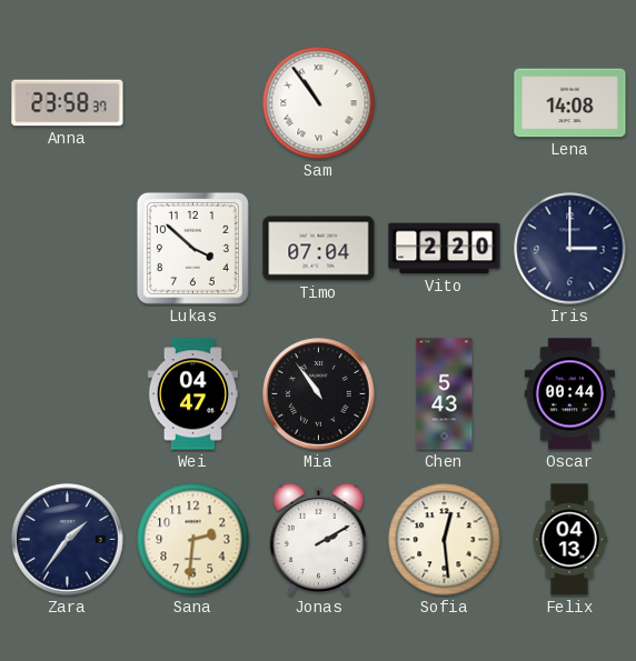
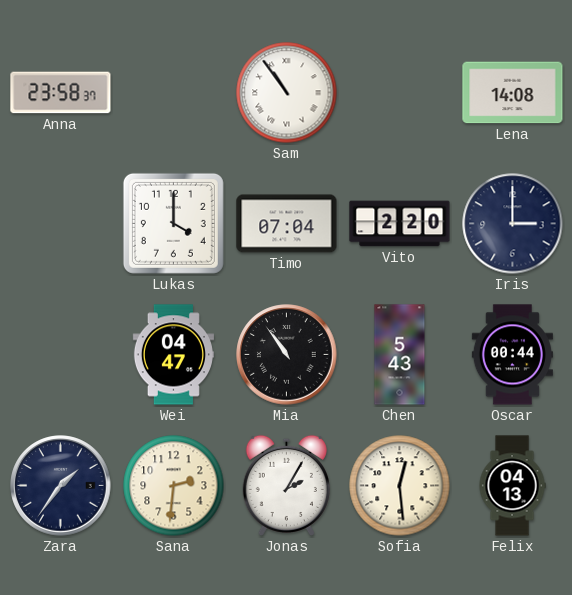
Lukas: 3:52 -> 4:00
Jonas: 2:10 -> 2:05
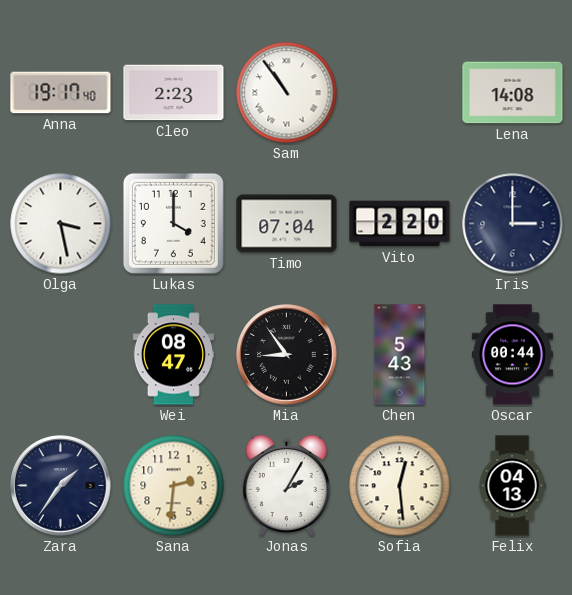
Anna: 23:58 -> 19:17
Cleo: none -> 2:23
Olga: none -> 3:28
Wei: 04:47 -> 08:47
Mia: 10:54 -> 8:54
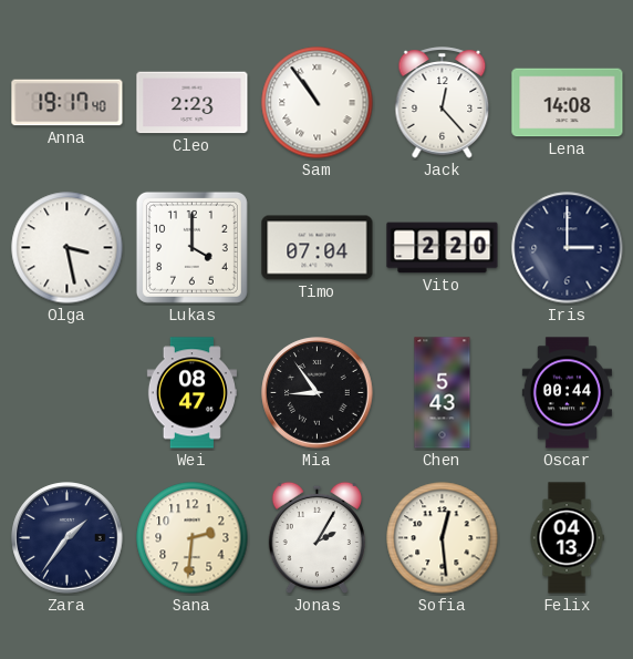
Jack: none -> 12:23
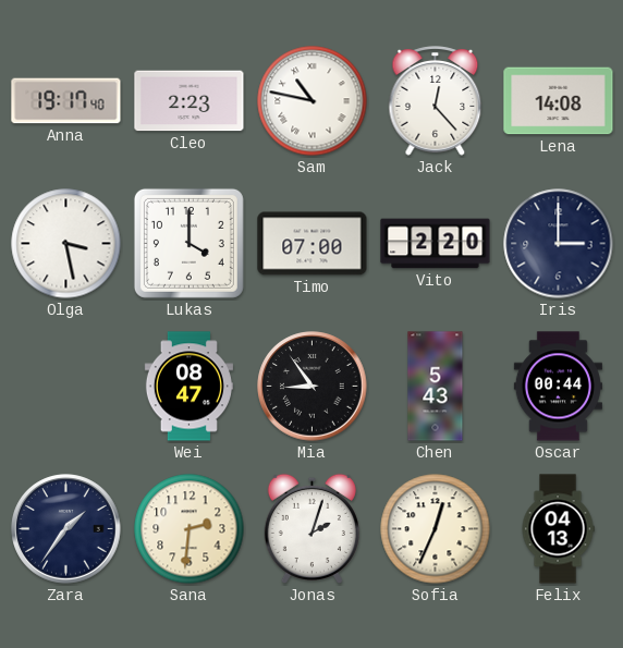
Sam: 10:54 -> 10:47
Timo: 07:04 -> 07:00
Jonas: 2:05 -> 2:03
Sofia: 12:29 -> 12:34
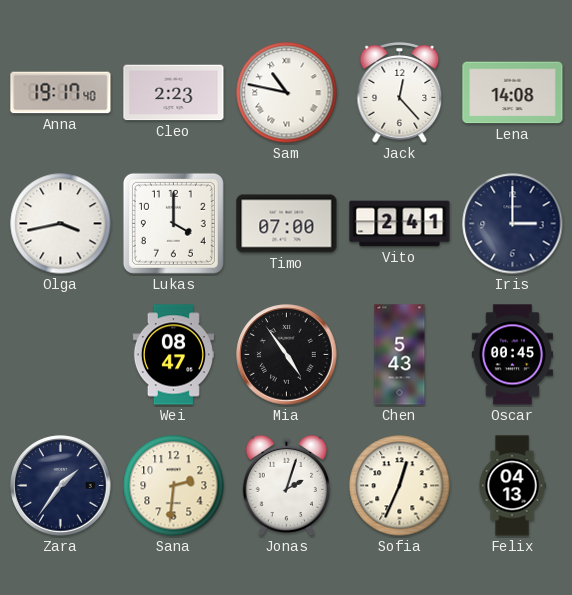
Olga: 3:28 -> 3:43
Vito: 2:20 -> 2:41
Mia: 8:54 -> 4:54
Oscar: 00:44 -> 00:45
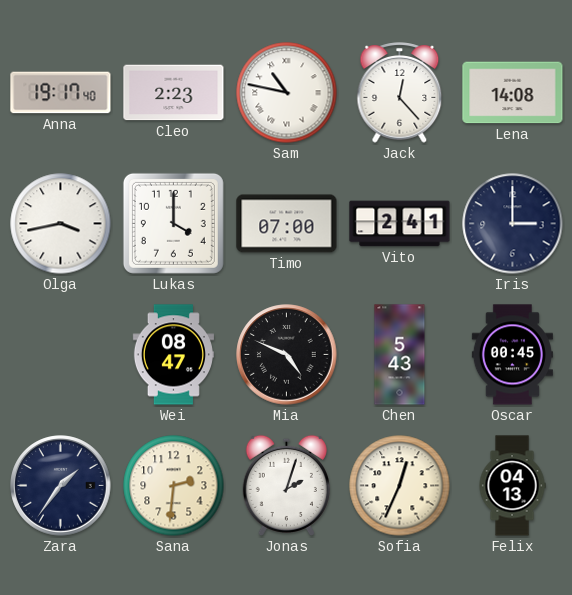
Mia: 4:54 -> 4:49
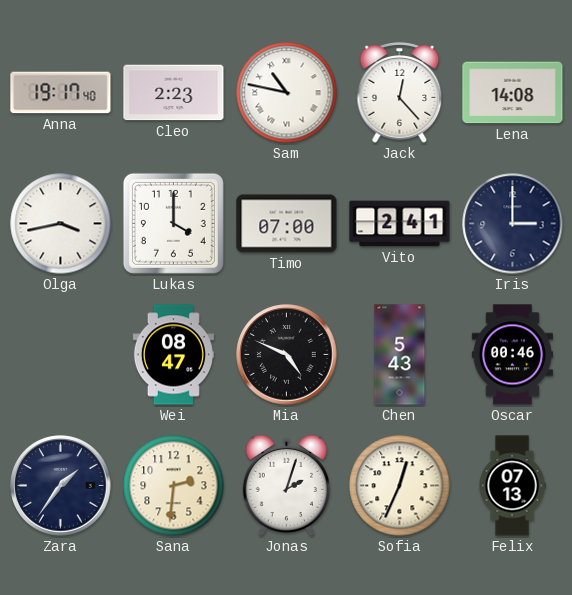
Oscar: 00:45 -> 00:46
Felix: 04:13 -> 07:13
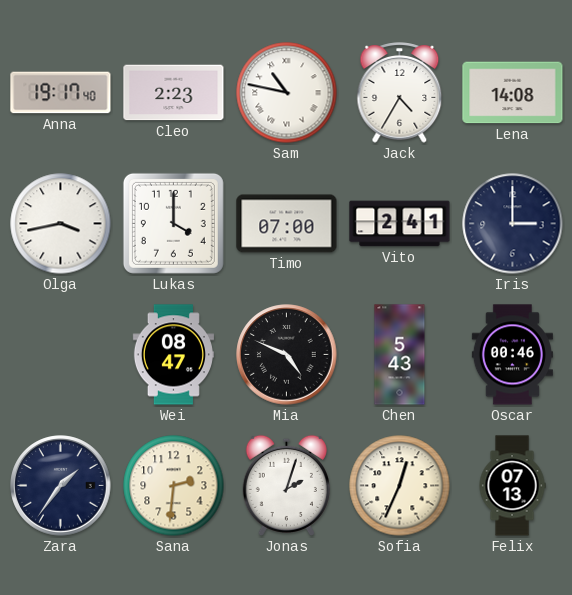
Jack: 12:23 -> 4:35
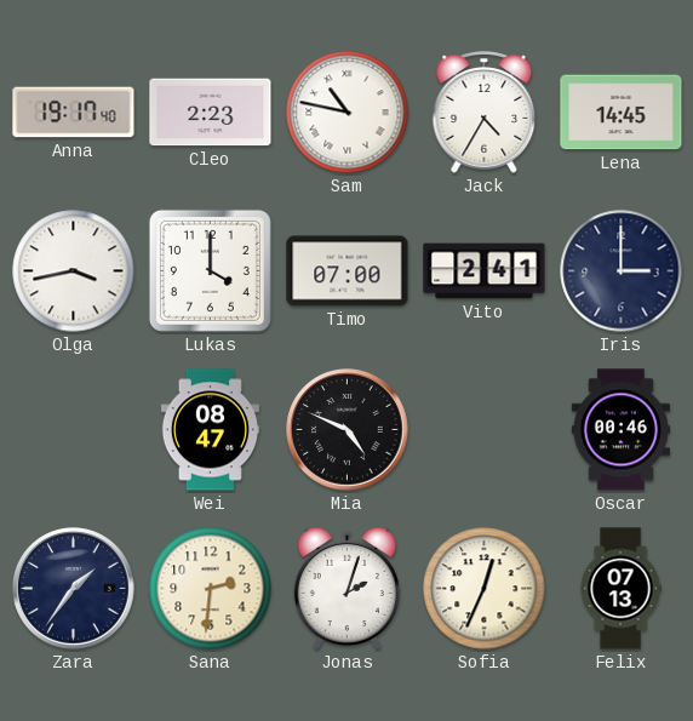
Lena: 14:08 -> 14:45
Chen: 5:43 -> none
